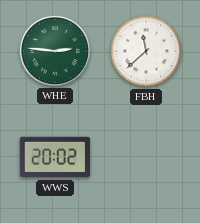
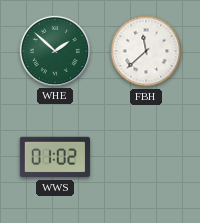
WHE: 2:46 -> 1:52
WWS: 20:02 -> 01:02
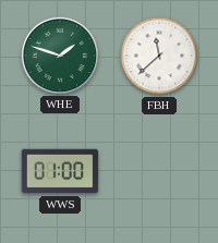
WHE: 1:52 -> 1:48
WWS: 01:02 -> 01:00
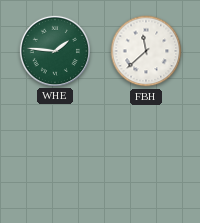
WHE: 1:48 -> 1:46
WWS: 01:00 -> none
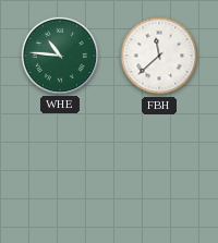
WHE: 1:46 -> 10:46
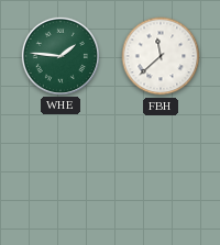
WHE: 10:46 -> 1:46
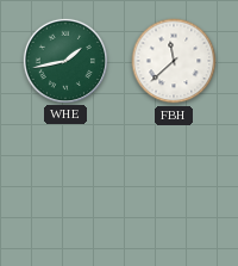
WHE: 1:46 -> 1:43
